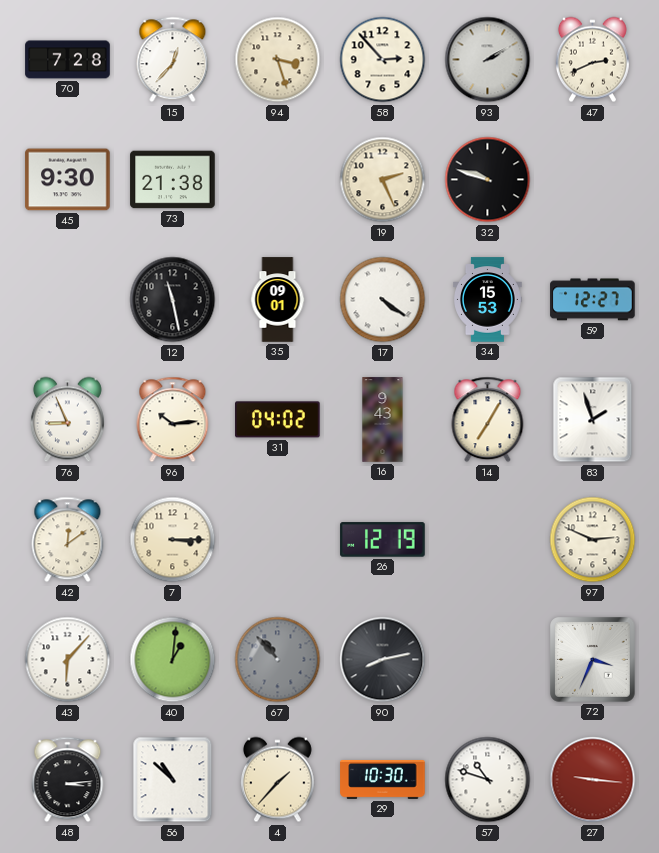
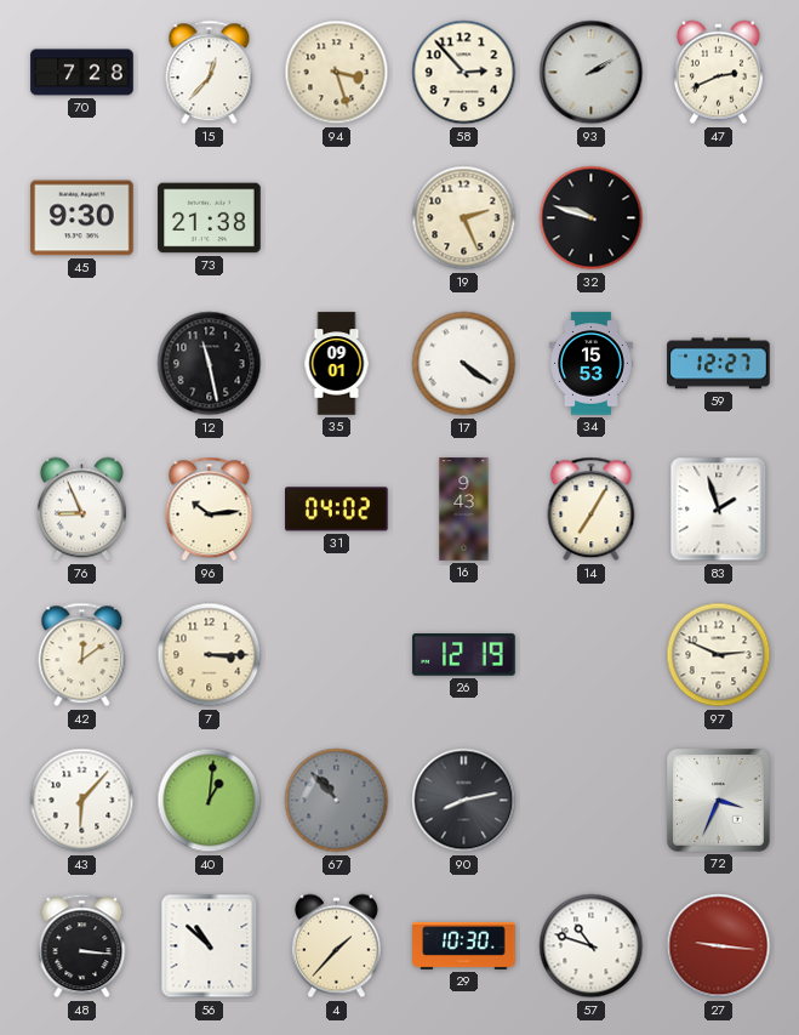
48: 3:14 -> 3:16
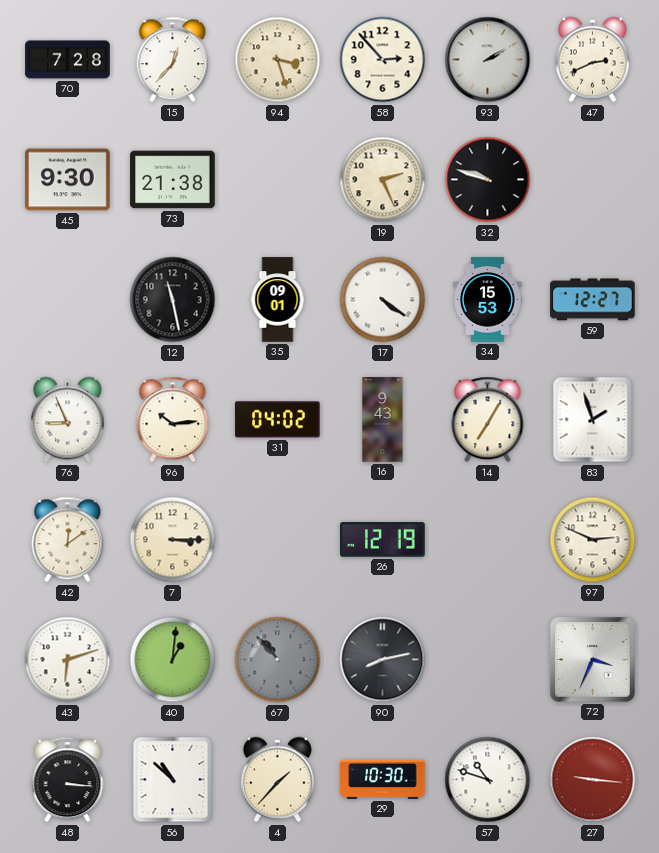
43: 6:07 -> 6:12
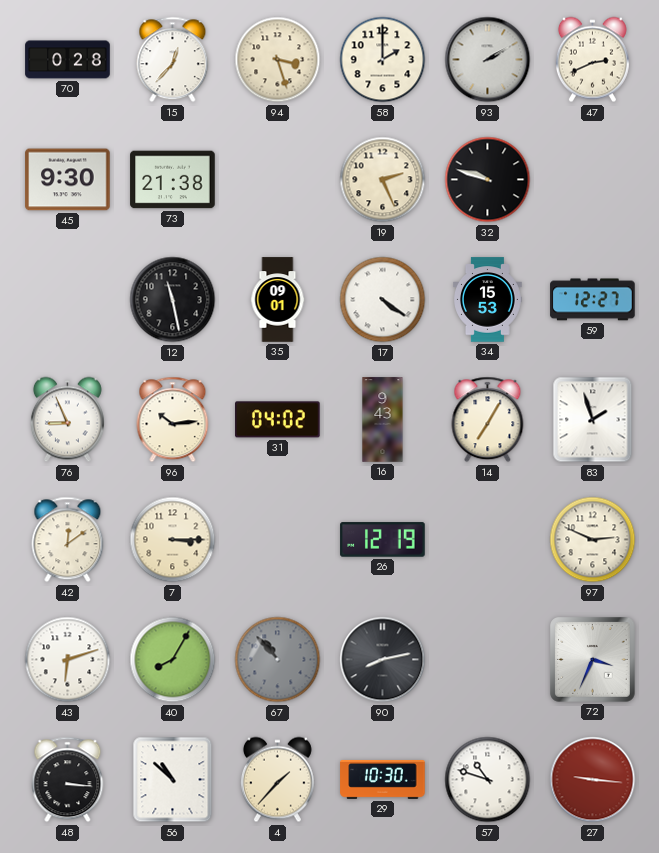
70: 7:28 -> 0:28
58: 2:53 -> 2:00
40: 1:01 -> 8:05
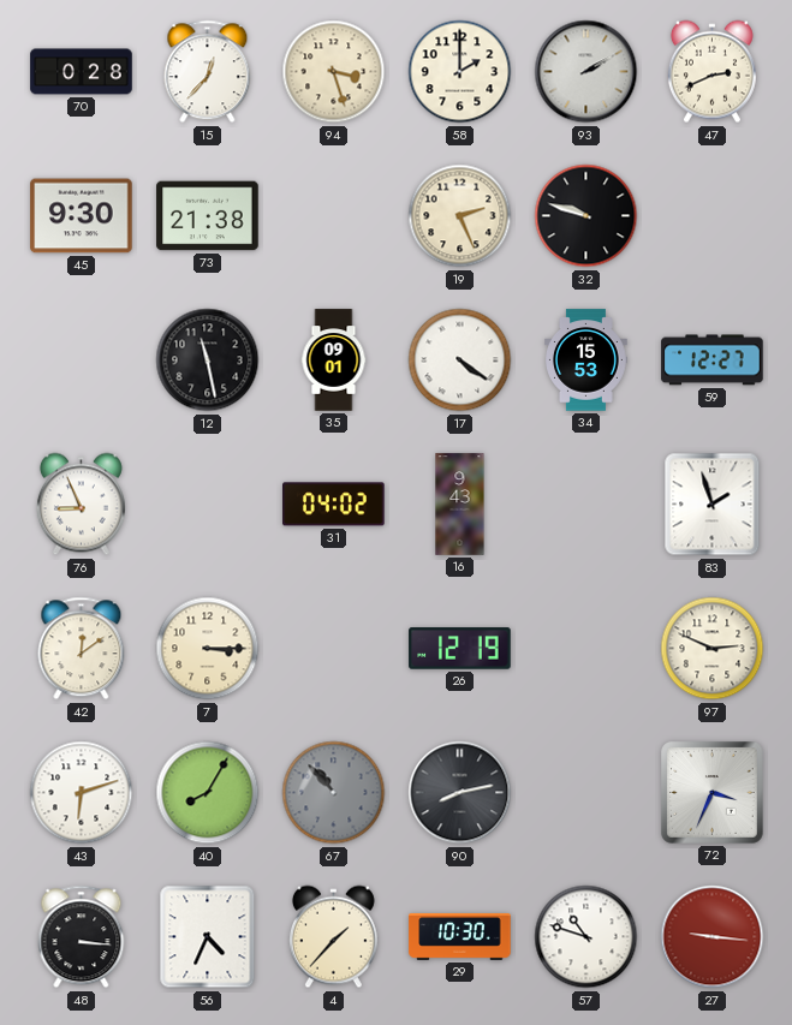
96: 10:14 -> none
14: 7:05 -> none
56: 10:52 -> 4:34
